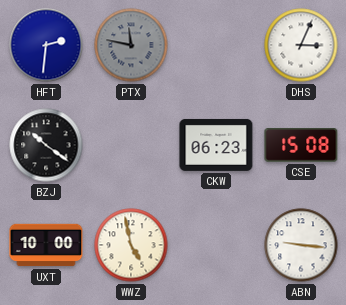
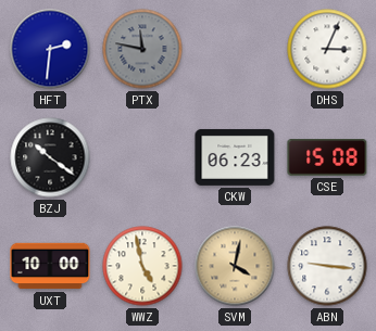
SVM: none -> 4:02
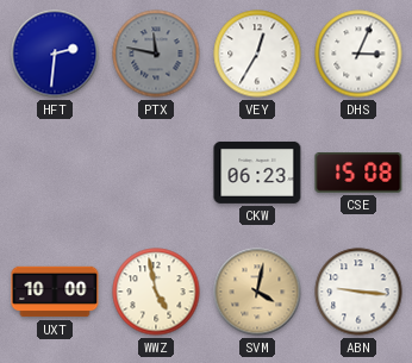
VEY: none -> 12:35
BZJ: 10:21 -> none
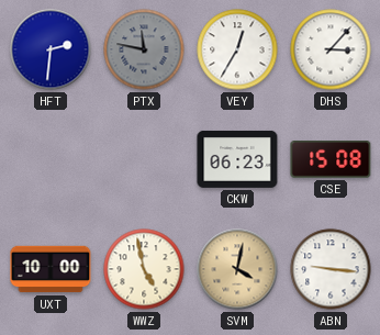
DHS: 3:04 -> 3:07
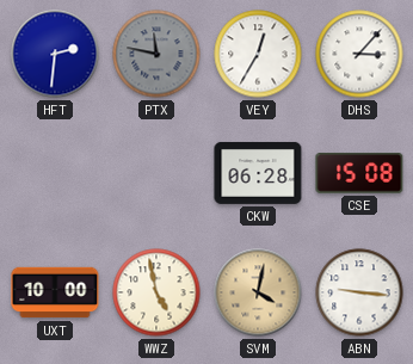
CKW: 06:23 -> 06:28
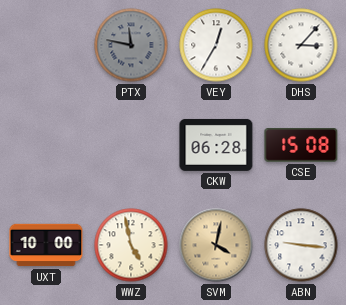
HFT: 2:31 -> none
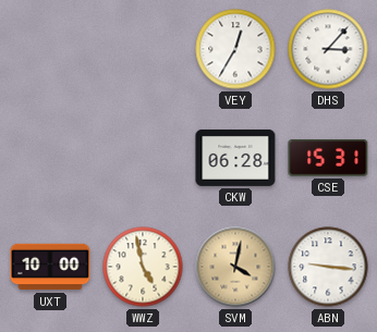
PTX: 11:47 -> none
CSE: 15:08 -> 15:31
